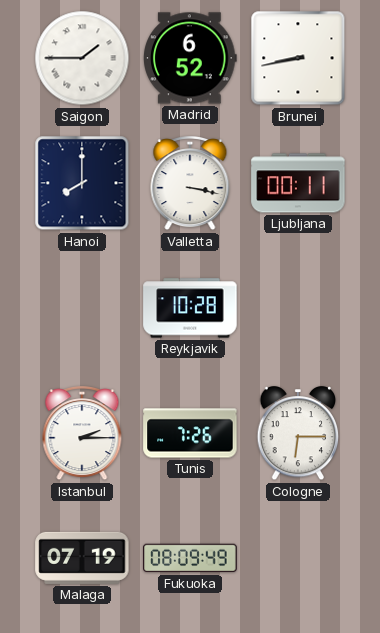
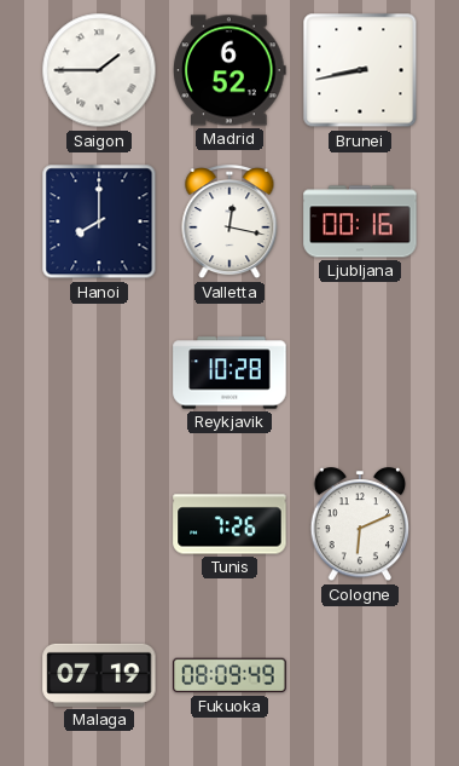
Valletta: 3:17 -> 12:17
Ljubljana: 00:11 -> 00:16
Istanbul: 2:15 -> none
Cologne: 6:15 -> 6:11
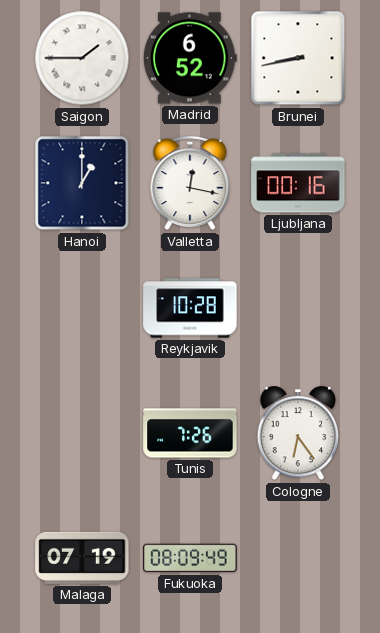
Hanoi: 8:00 -> 1:00
Cologne: 6:11 -> 6:24
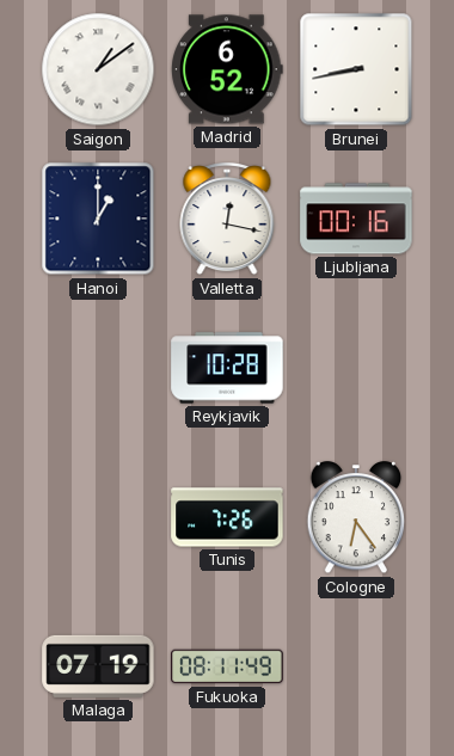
Saigon: 1:45 -> 1:09
Fukuoka: 08:09 -> 08:11
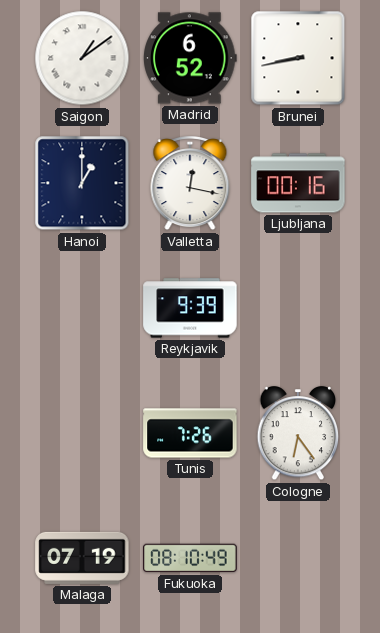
Reykjavik: 10:28 -> 9:39
Fukuoka: 08:11 -> 08:10
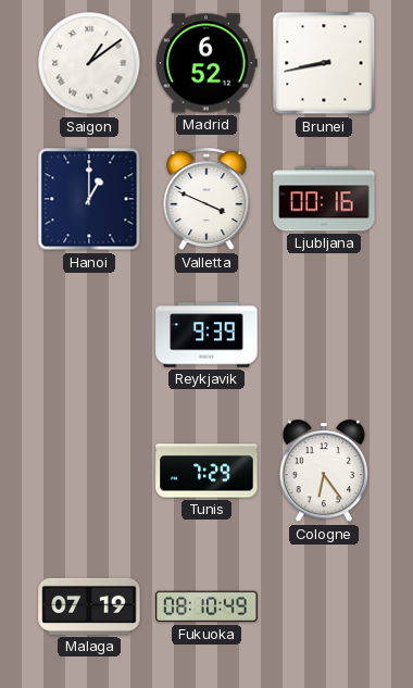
Valletta: 12:17 -> 3:49
Tunis: 7:26 -> 7:29
